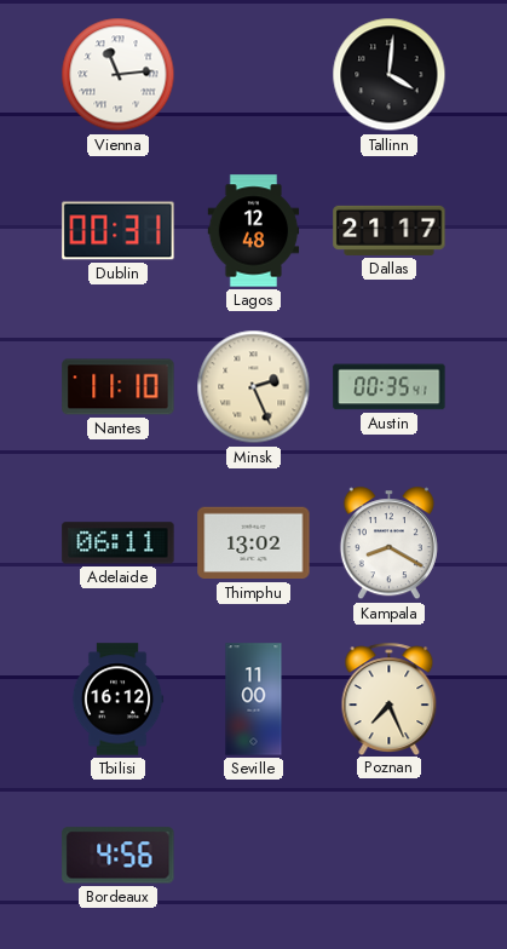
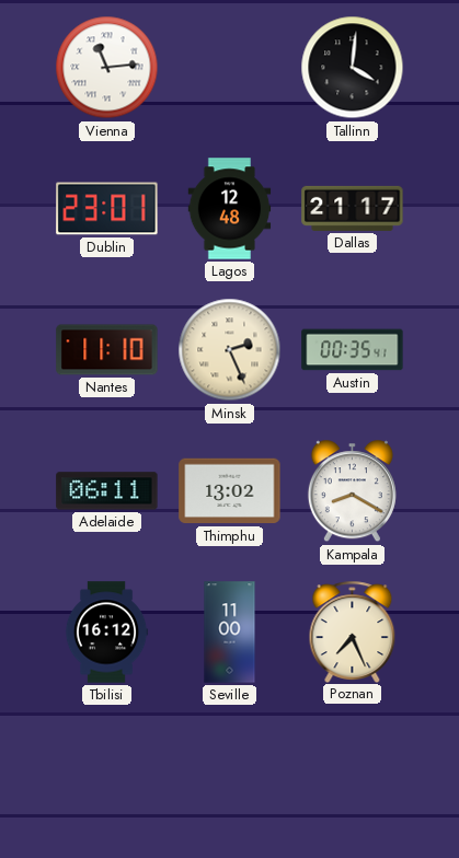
Dublin: 00:31 -> 23:01
Bordeaux: 4:56 -> none
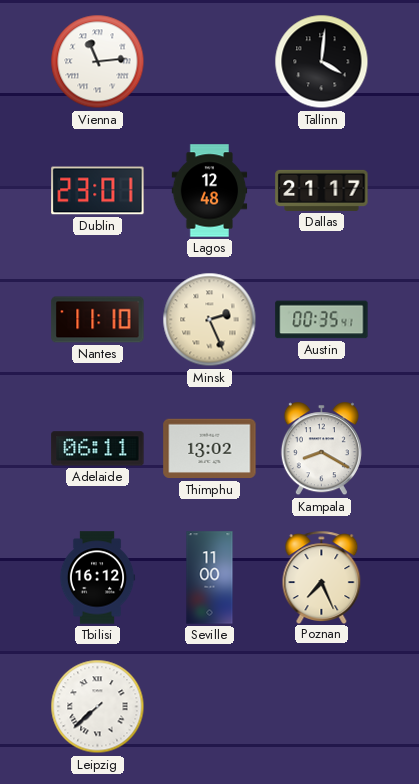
Leipzig: none -> 7:38
